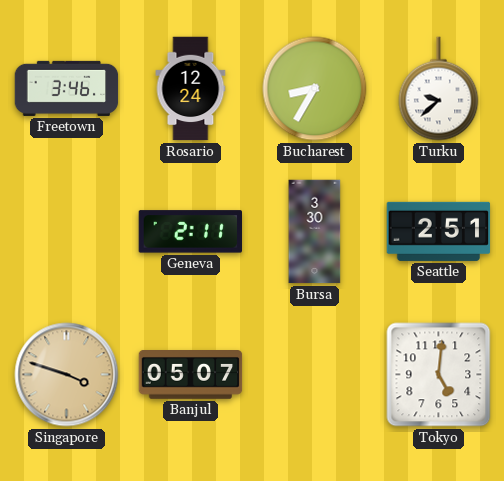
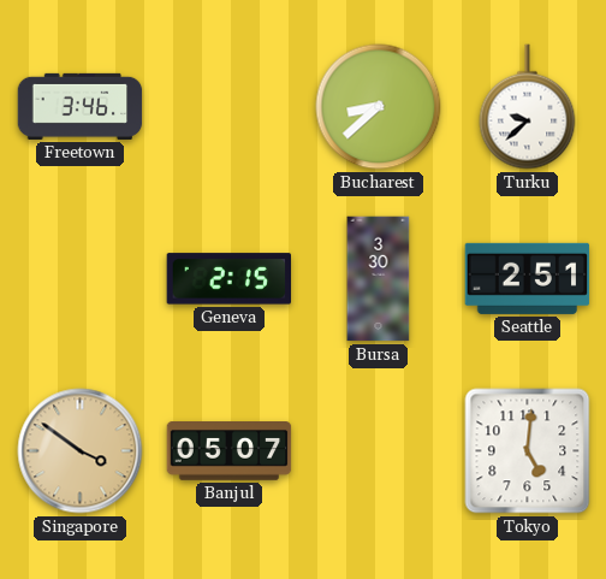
Rosario: 12:24 -> none
Bucharest: 8:35 -> 8:38
Geneva: 2:11 -> 2:15
Singapore: 3:48 -> 3:51
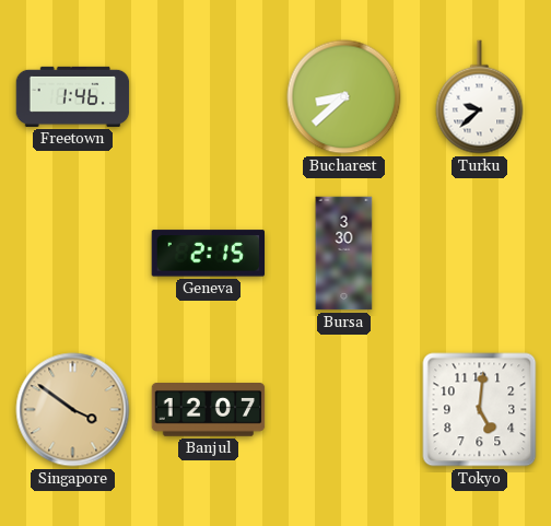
Freetown: 3:46 -> 1:46
Seattle: 2:51 -> none
Banjul: 05:07 -> 12:07
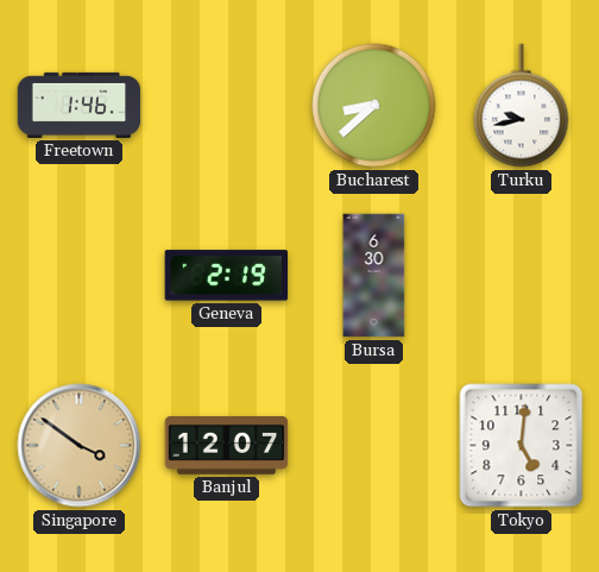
Turku: 9:38 -> 9:43
Geneva: 2:15 -> 2:19
Bursa: 3:30 -> 6:30
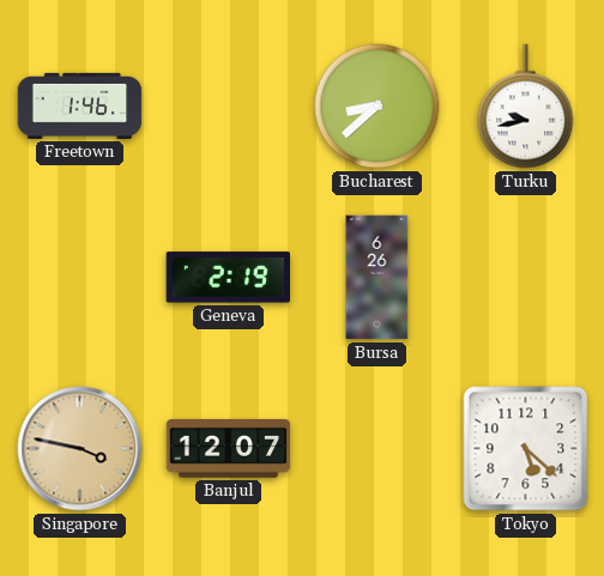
Bursa: 6:30 -> 6:26
Singapore: 3:51 -> 3:47
Tokyo: 5:01 -> 5:22
